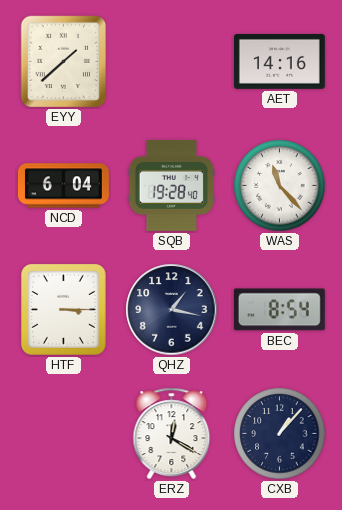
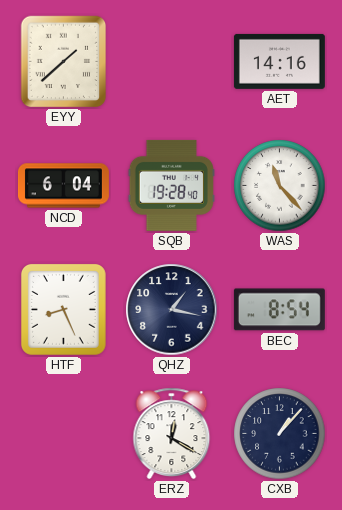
HTF: 3:15 -> 8:26
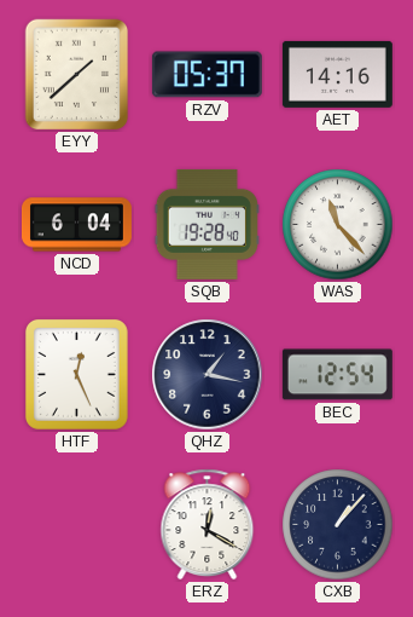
RZV: none -> 05:37
HTF: 8:26 -> 12:26
BEC: 8:54 -> 12:54
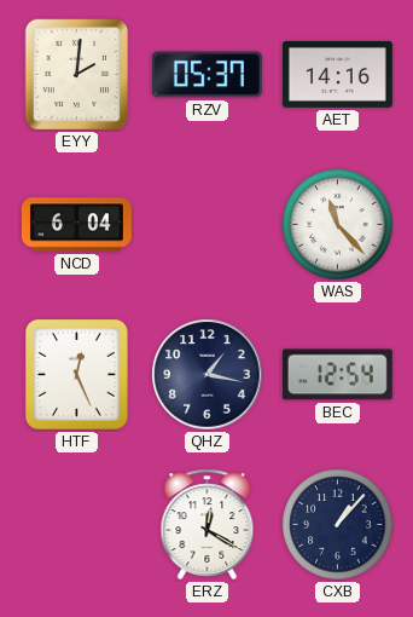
EYY: 1:38 -> 2:01
SQB: 19:28 -> none
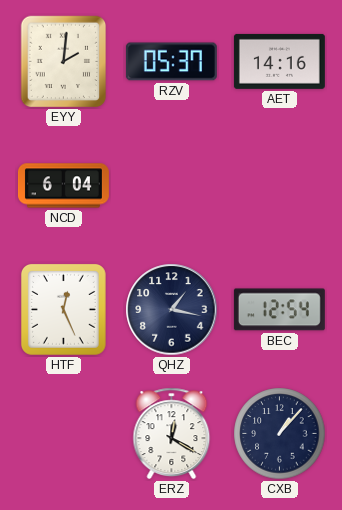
WAS: 11:23 -> none
